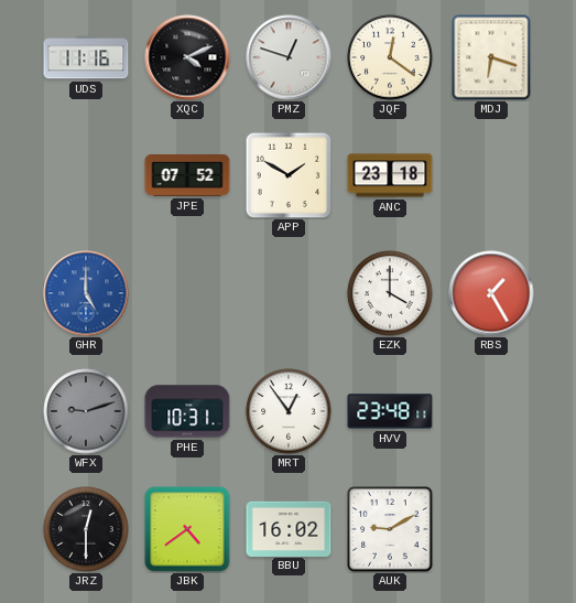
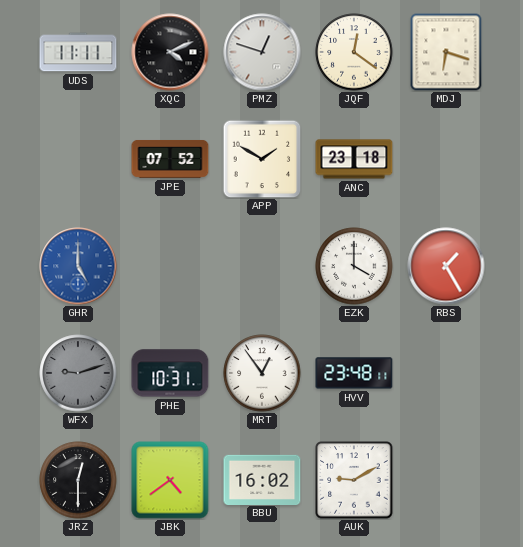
UDS: 11:16 -> 11:11
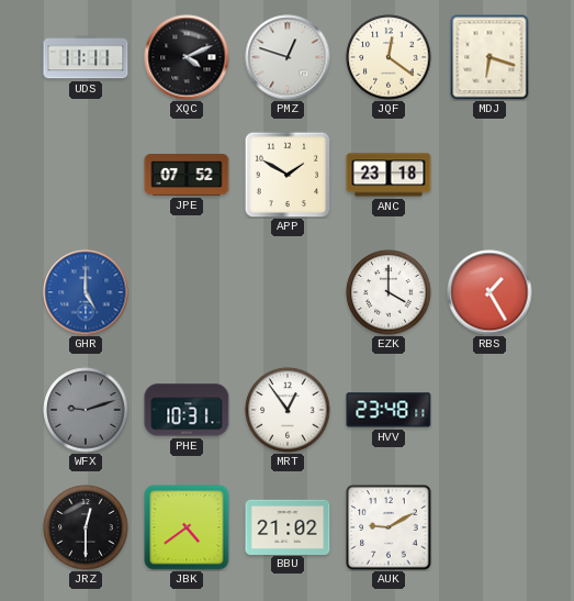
BBU: 16:02 -> 21:02
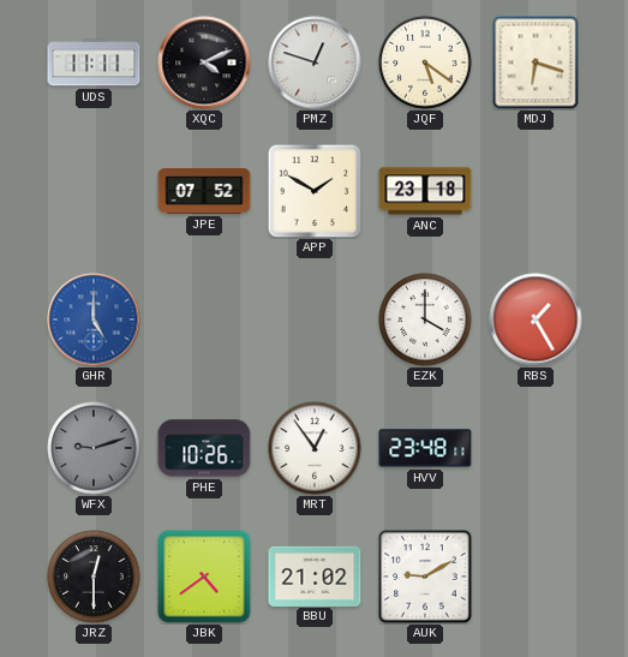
JQF: 12:21 -> 5:21
PHE: 10:31 -> 10:26
